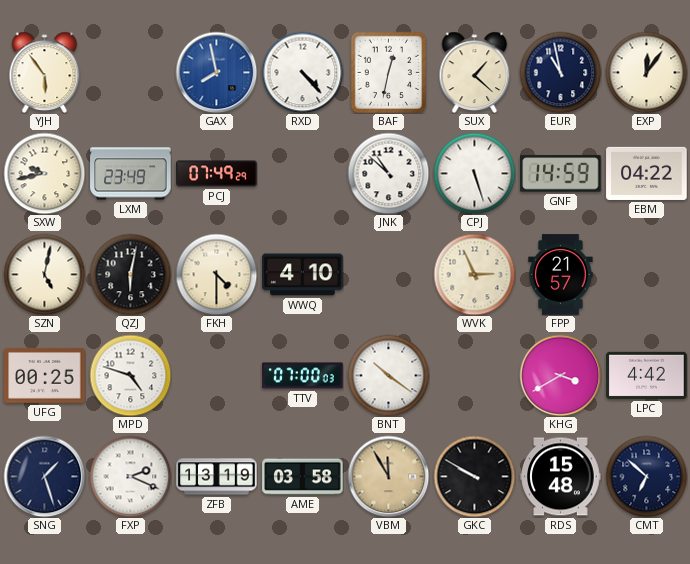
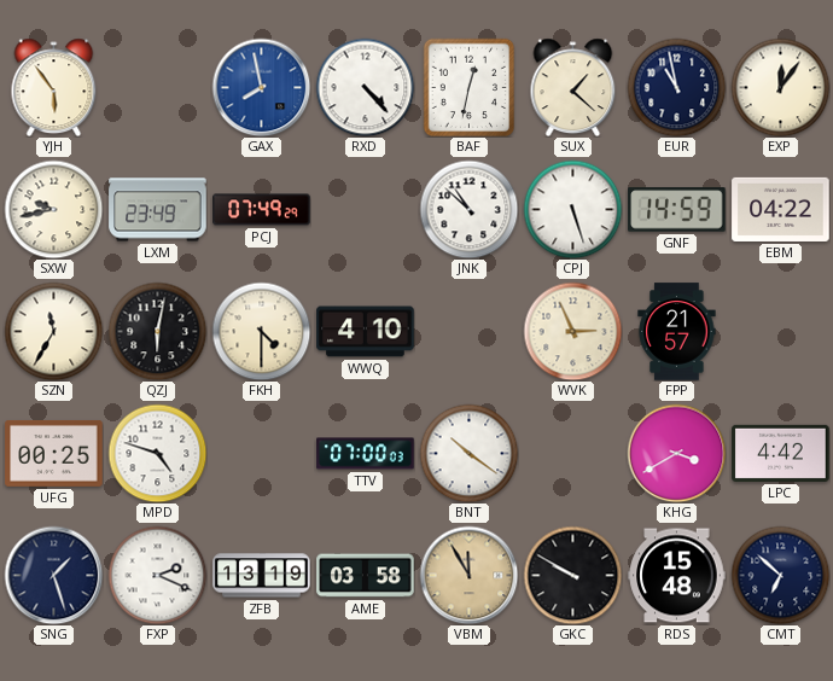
SZN: 5:02 -> 11:35
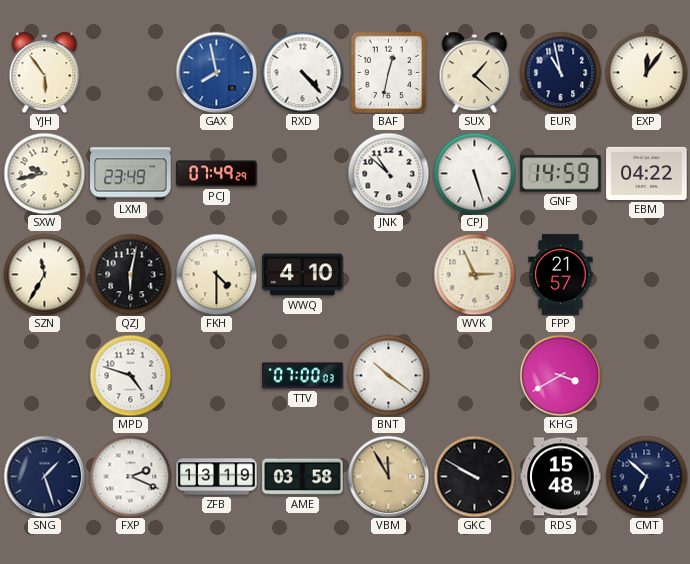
UFG: 00:25 -> none
LPC: 4:42 -> none
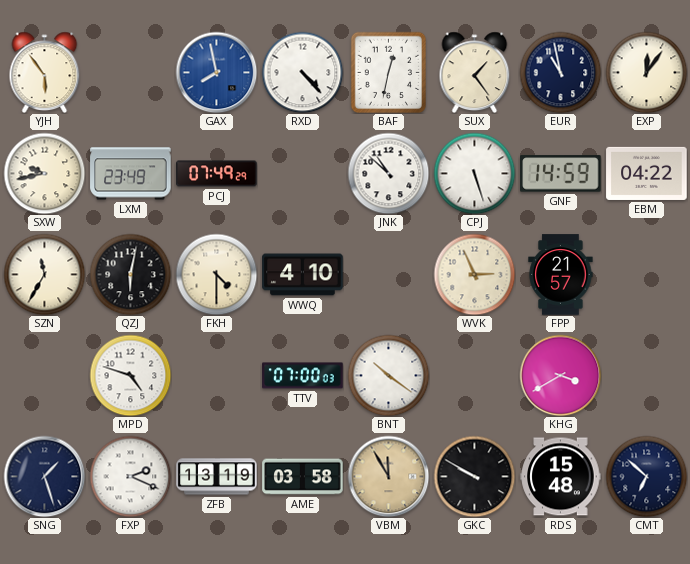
SUX: 1:22 -> 1:24
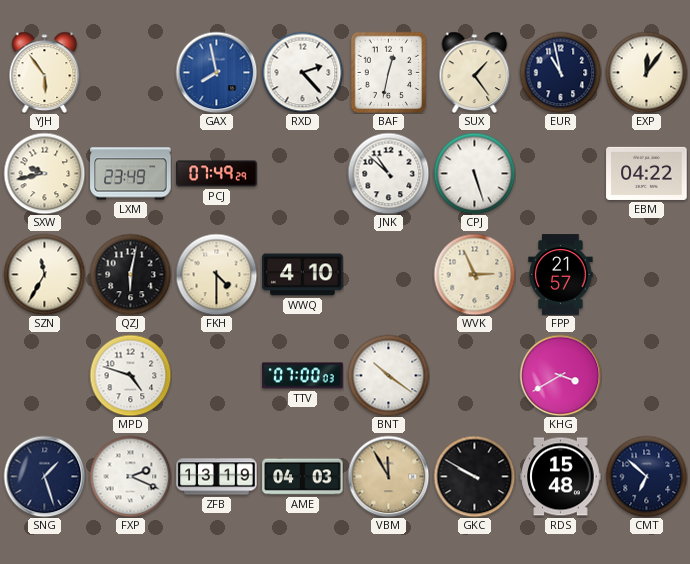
RXD: 4:23 -> 2:23
GNF: 14:59 -> none
AME: 03:58 -> 04:03
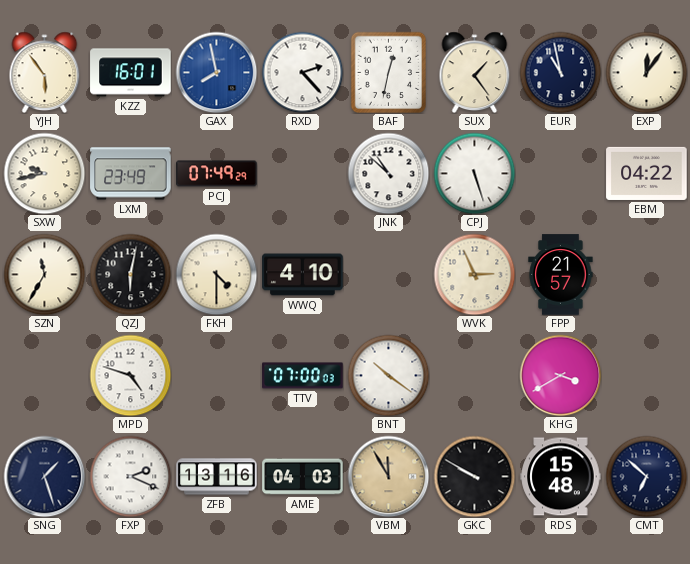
KZZ: none -> 16:01
ZFB: 13:19 -> 13:16
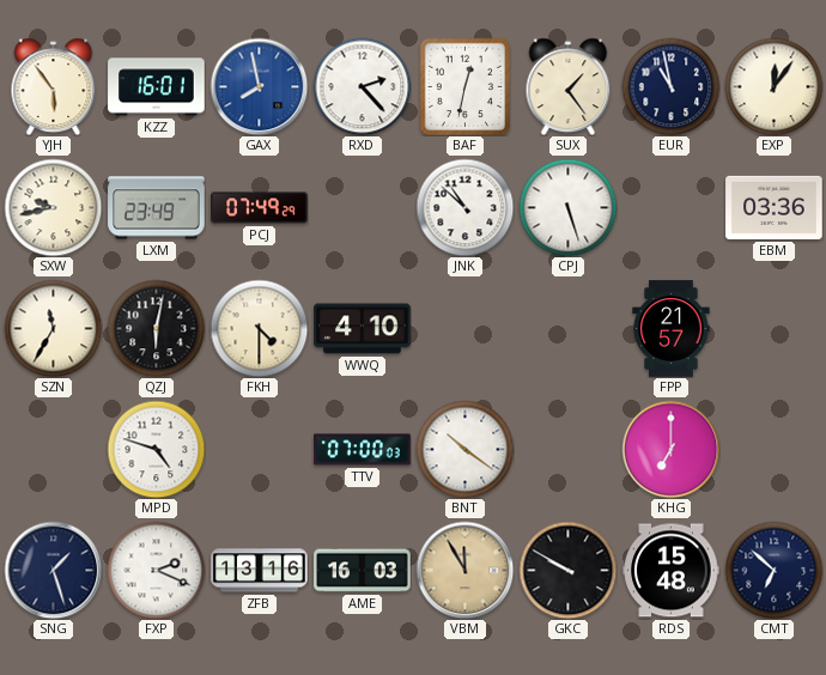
EBM: 04:22 -> 03:36
WVK: 2:56 -> none
KHG: 3:40 -> 7:00
AME: 04:03 -> 16:03
